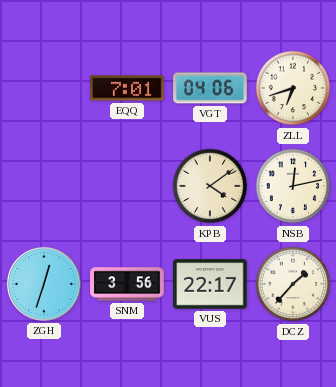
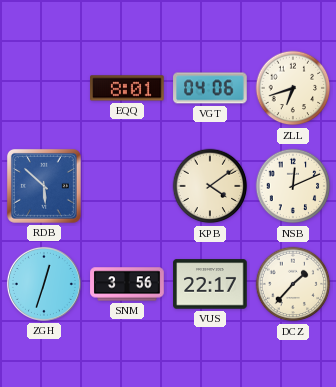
EQQ: 7:01 -> 8:01
RDB: none -> 5:52
NSB: 12:13 -> 12:11
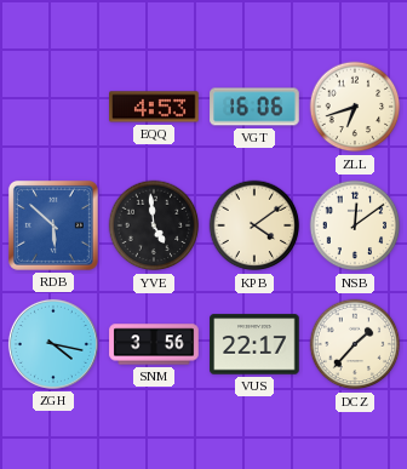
EQQ: 8:01 -> 4:53
VGT: 04:06 -> 16:06
YVE: none -> 4:59
NSB: 12:11 -> 12:09
ZGH: 12:33 -> 4:17
